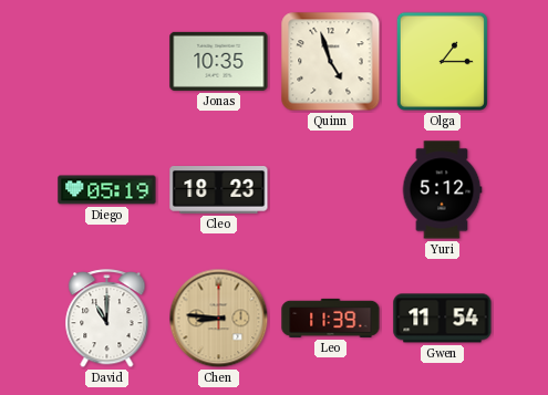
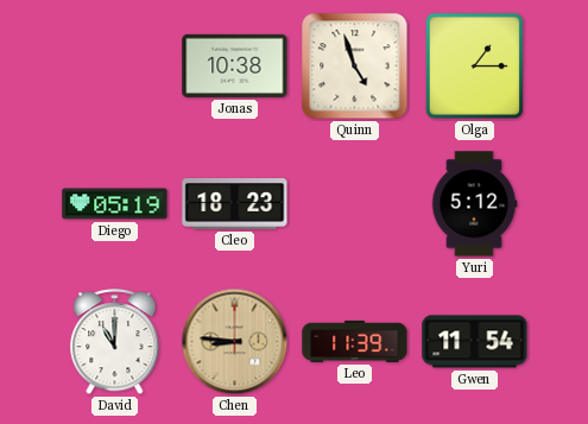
Jonas: 10:35 -> 10:38
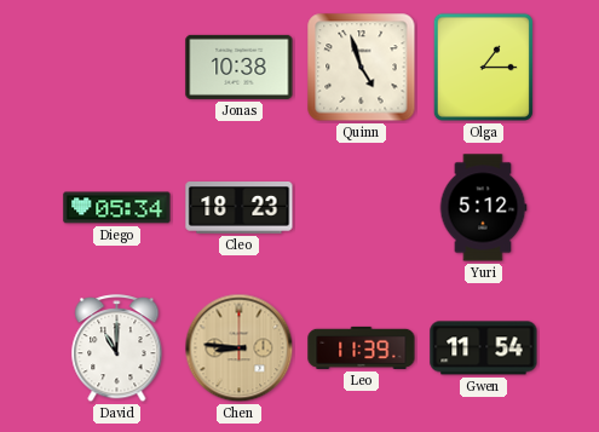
Diego: 05:19 -> 05:34
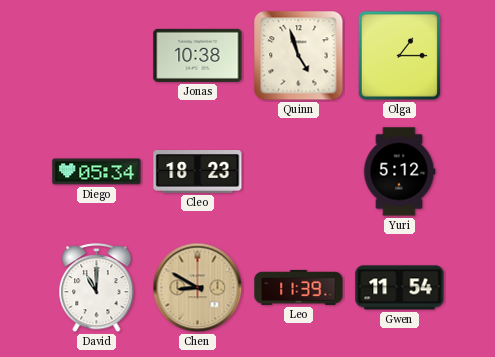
Chen: 8:46 -> 8:50
